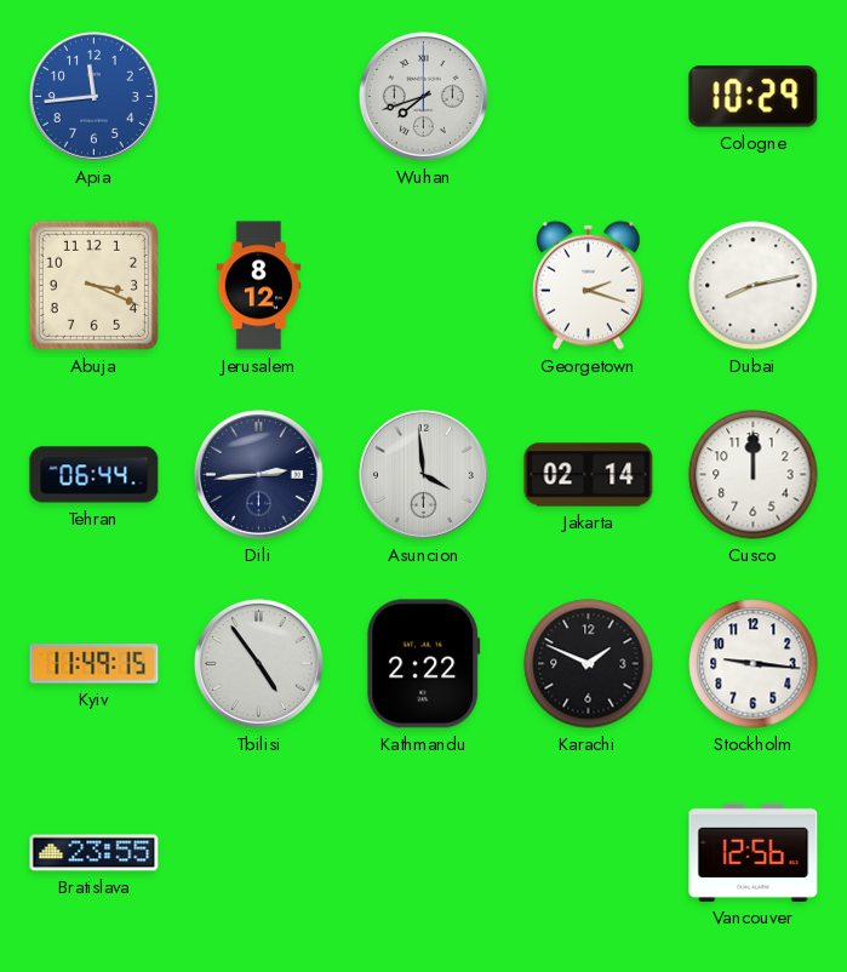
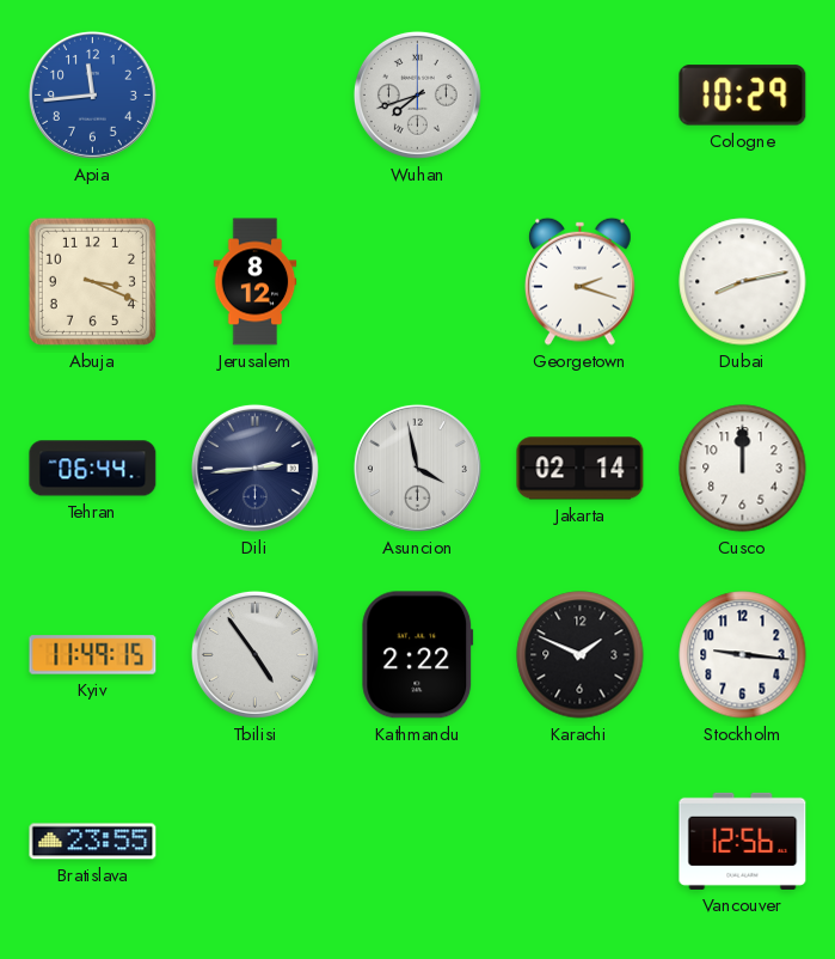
Asuncion: 3:59 -> 3:58
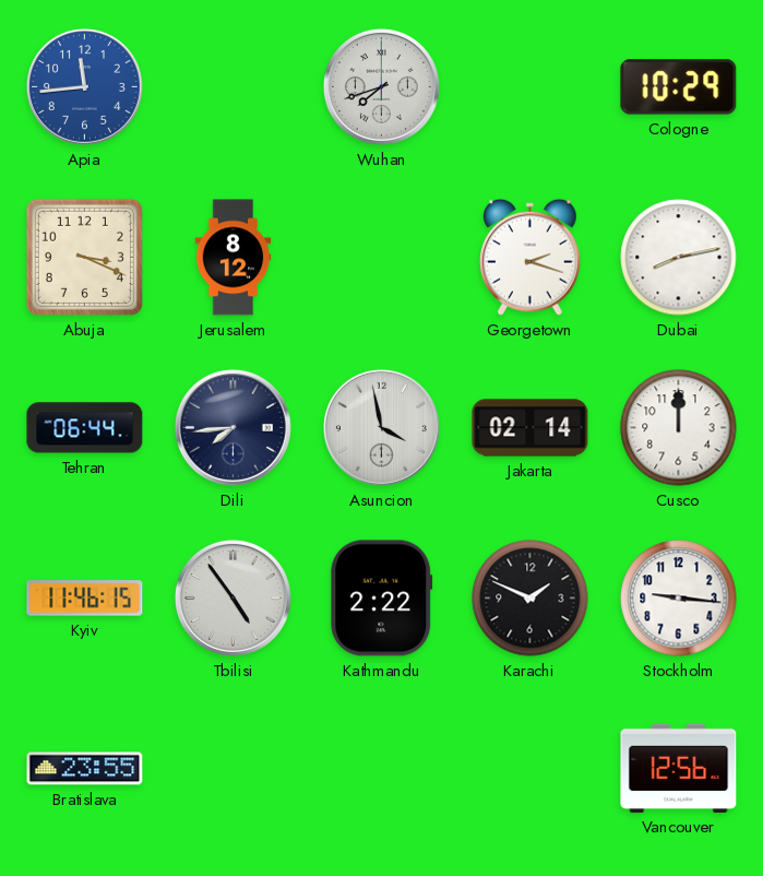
Dili: 2:44 -> 7:44
Kyiv: 11:49 -> 11:46
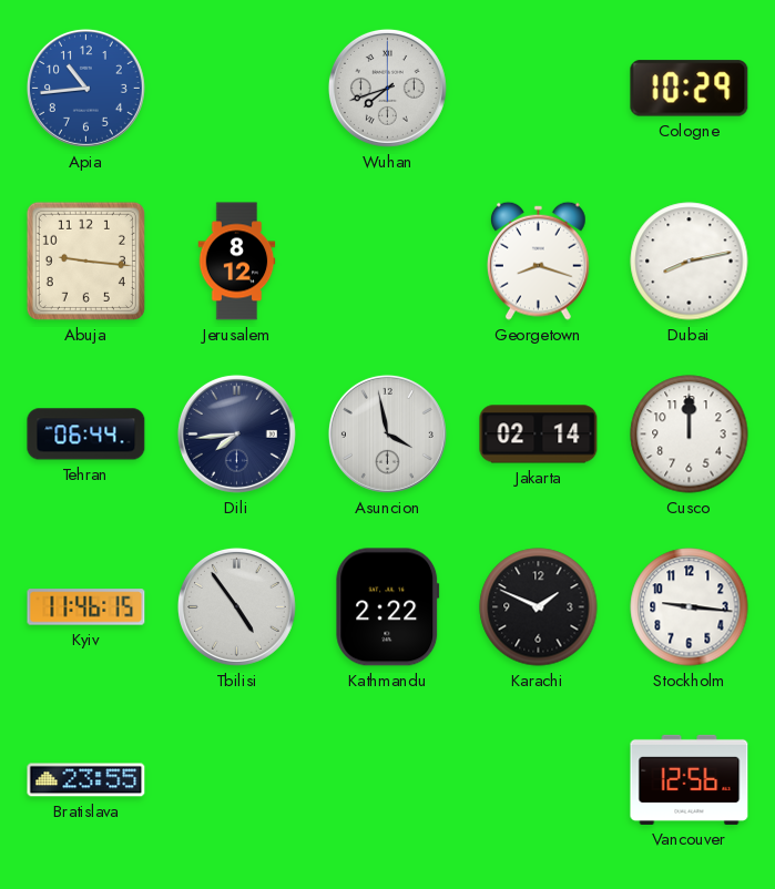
Apia: 11:44 -> 10:44
Abuja: 3:19 -> 9:16
Georgetown: 2:18 -> 8:18
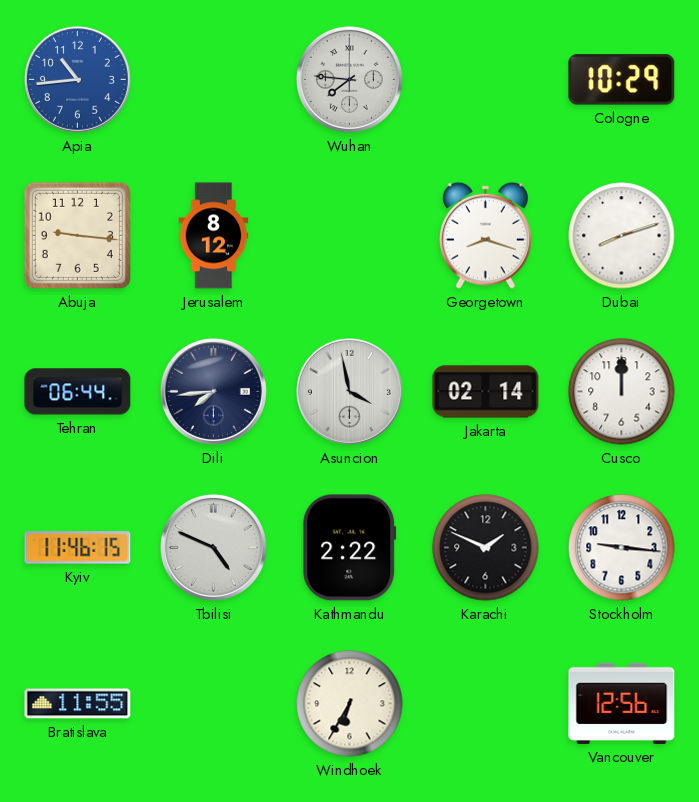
Wuhan: 7:42 -> 7:46
Dubai: 8:13 -> 8:12
Tbilisi: 4:54 -> 4:49
Bratislava: 23:55 -> 11:55
Windhoek: none -> 6:35
